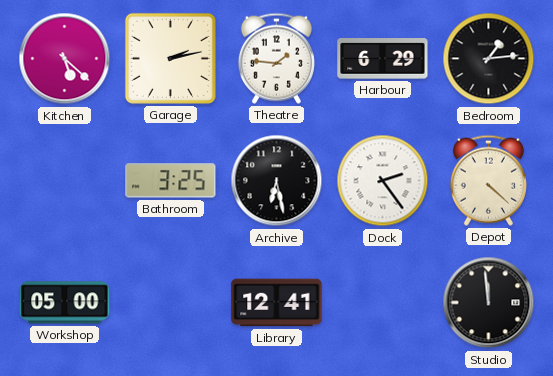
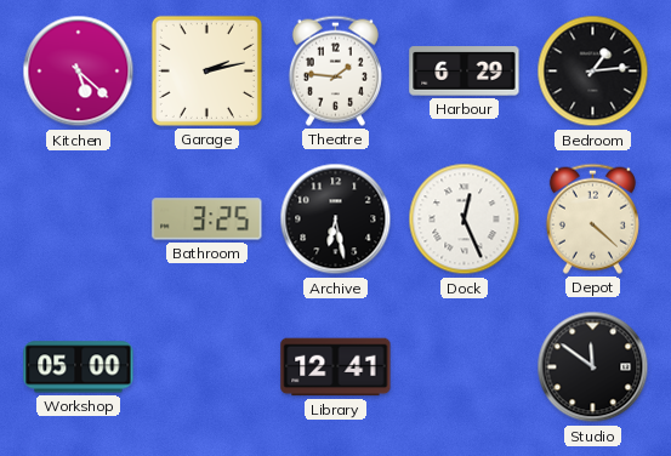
Dock: 2:24 -> 12:26
Studio: 11:59 -> 11:51
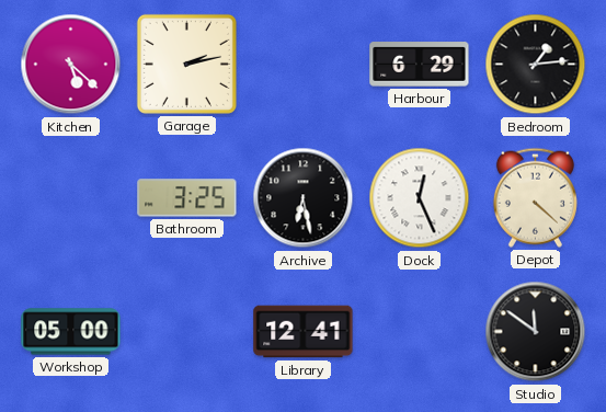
Theatre: 1:46 -> none
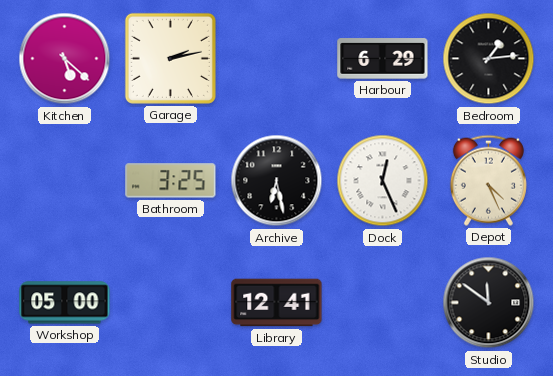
Depot: 4:22 -> 4:26
